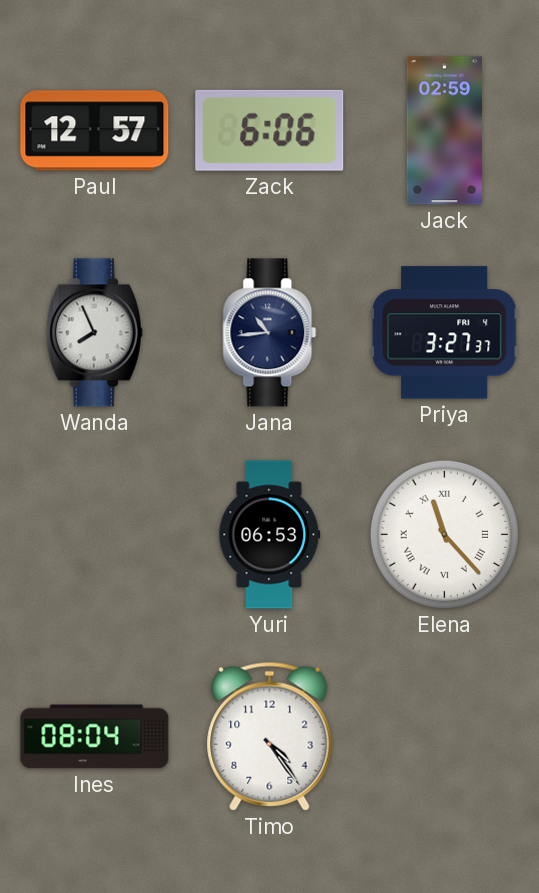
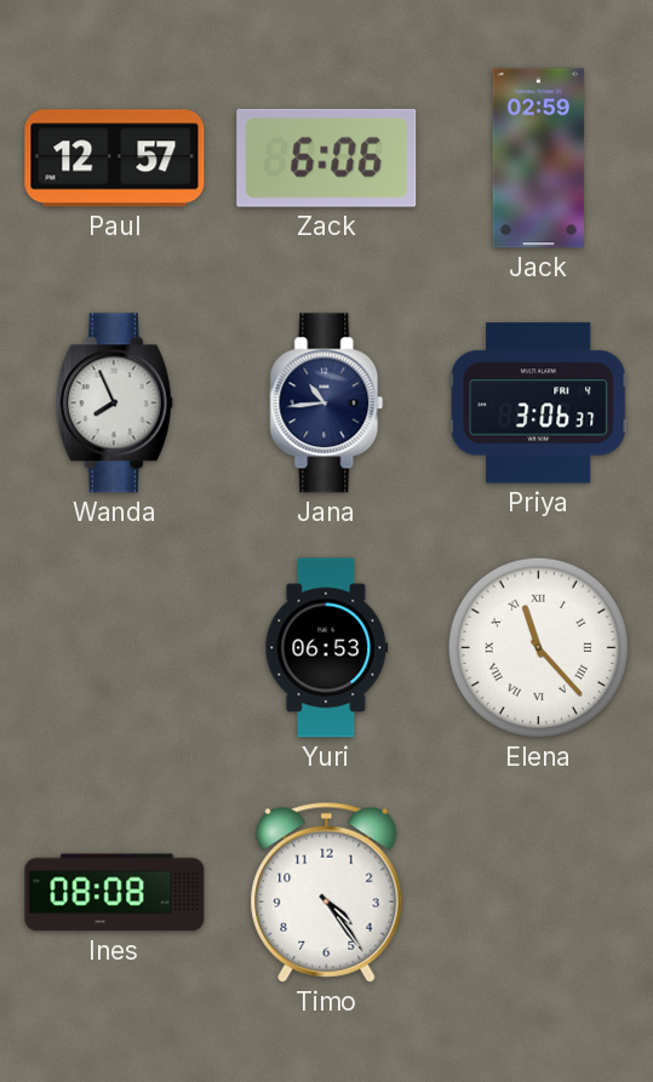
Priya: 3:27 -> 3:06
Ines: 08:04 -> 08:08
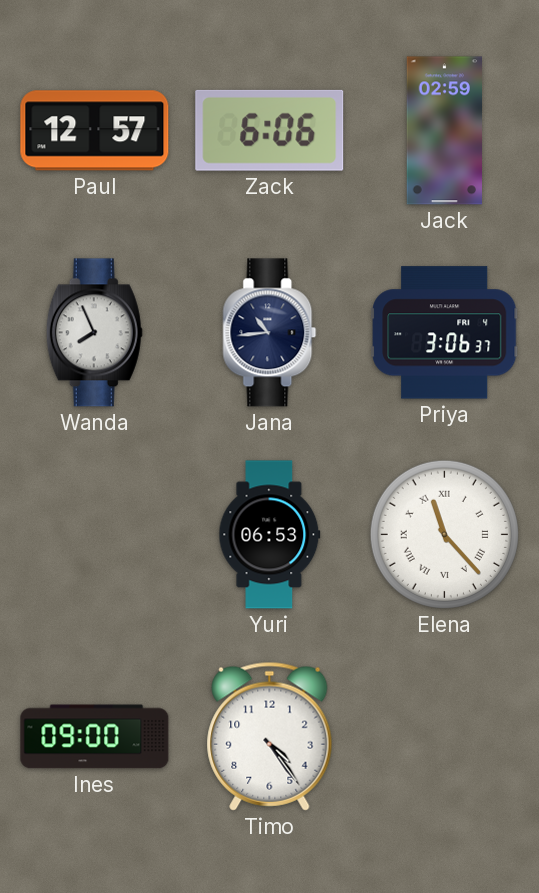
Ines: 08:08 -> 09:00
